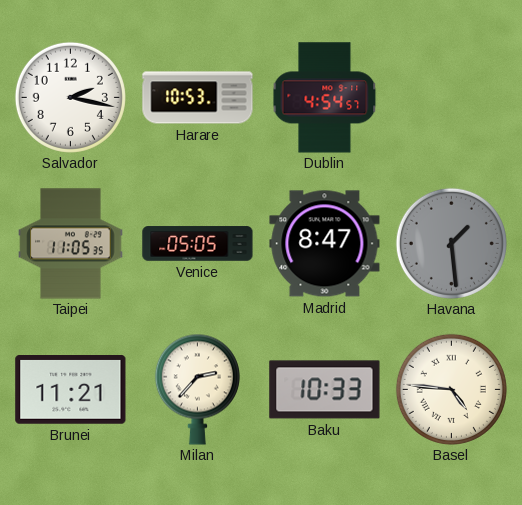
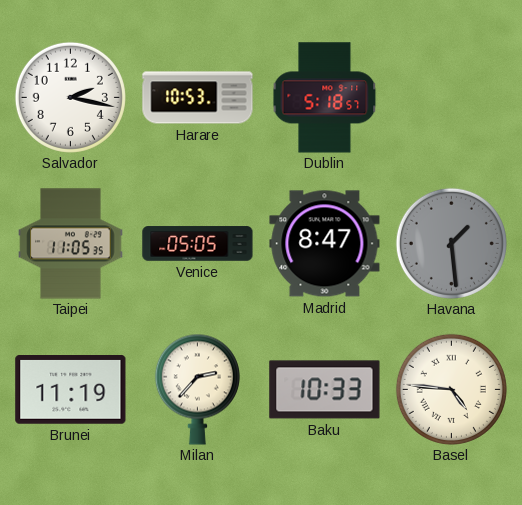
Dublin: 4:54 -> 5:18
Brunei: 11:21 -> 11:19
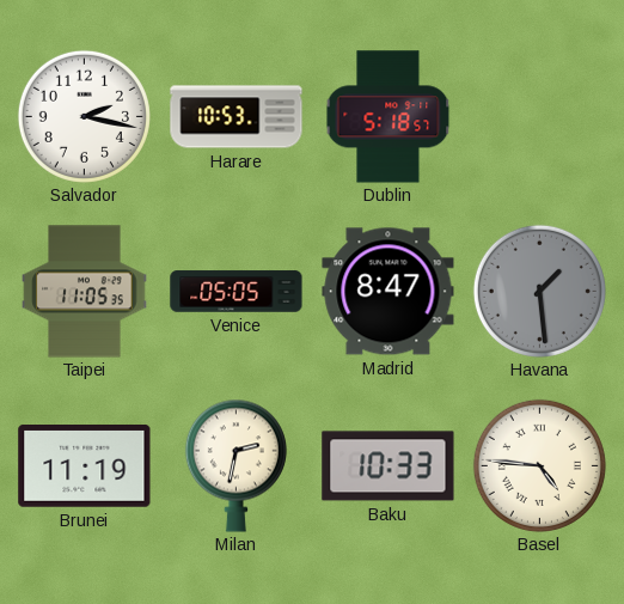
Milan: 2:37 -> 2:32
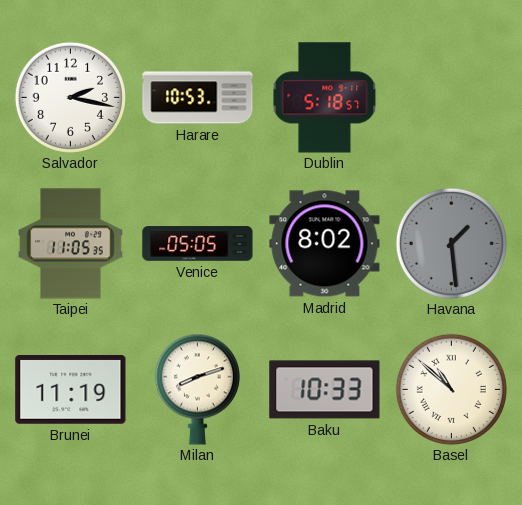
Madrid: 8:47 -> 8:02
Milan: 2:32 -> 8:12
Basel: 4:46 -> 10:52
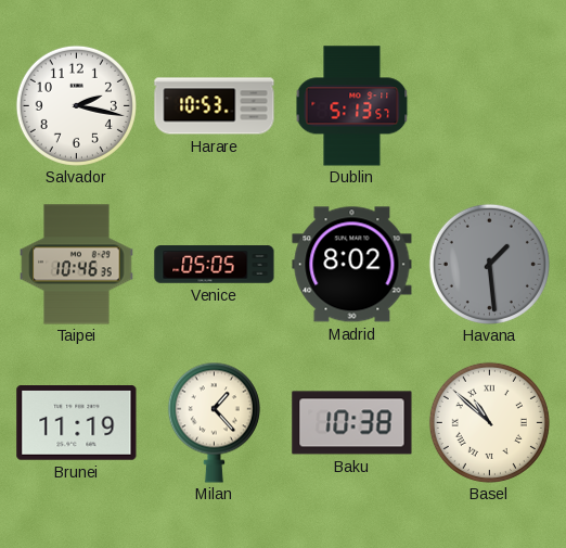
Dublin: 5:18 -> 5:13
Taipei: 11:05 -> 10:46
Milan: 8:12 -> 1:23
Baku: 10:33 -> 10:38
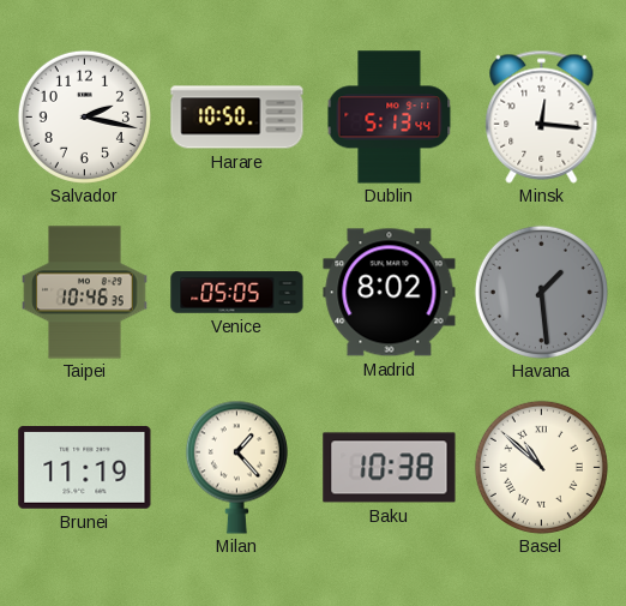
Harare: 10:53 -> 10:50
Dublin: 5:13:57 -> 5:13:44
Minsk: none -> 12:16
